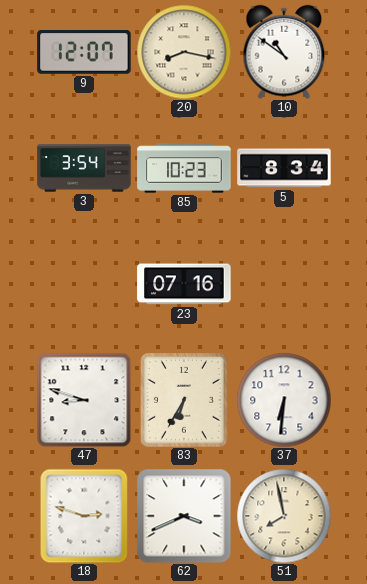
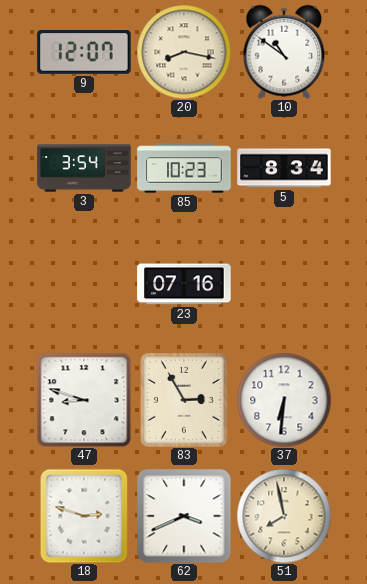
83: 6:35 -> 2:55
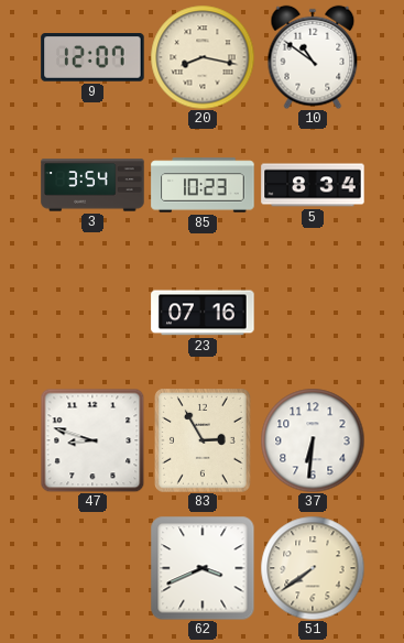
18: 2:48 -> none
51: 7:58 -> 7:39
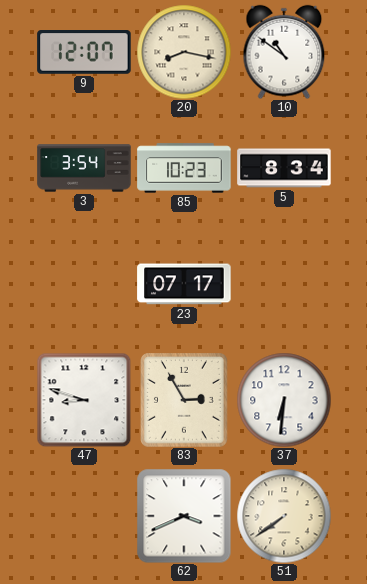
23: 07:16 -> 07:17
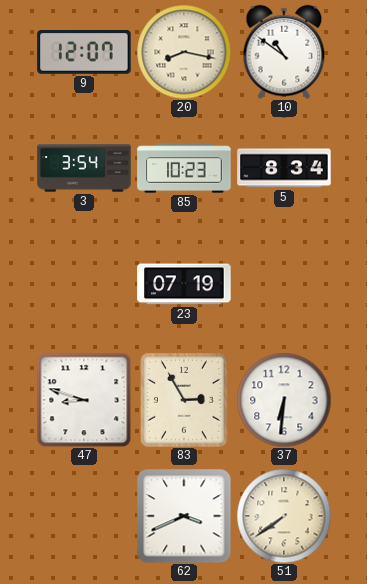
23: 07:17 -> 07:19
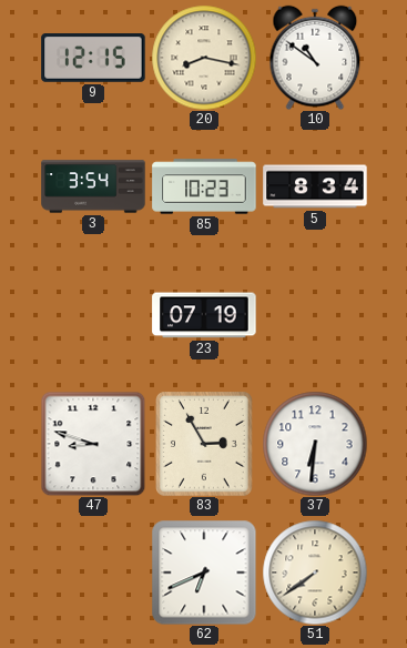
9: 12:07 -> 12:15
62: 3:41 -> 6:41
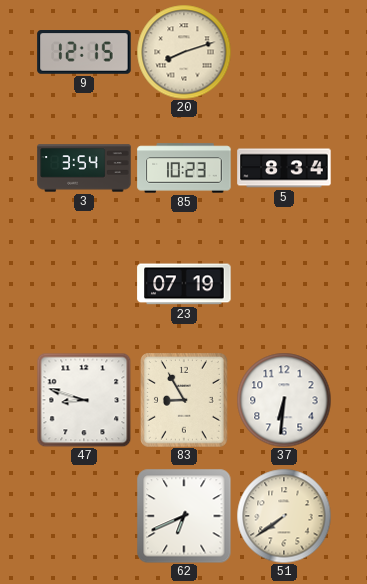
20: 8:17 -> 8:12
10: 10:51 -> none
83: 2:55 -> 8:55
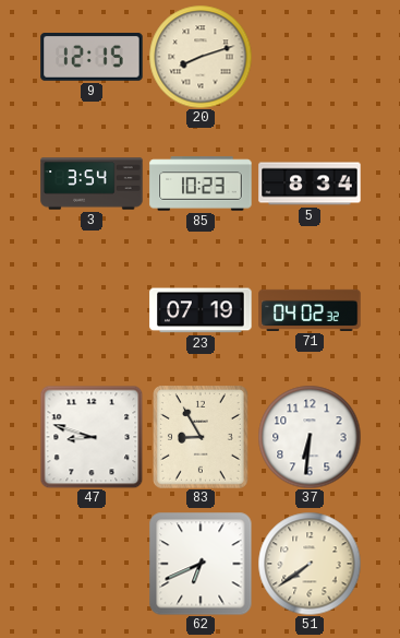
71: none -> 04:02
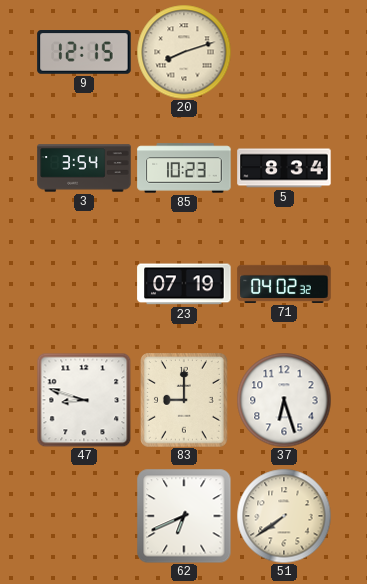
83: 8:55 -> 9:00
37: 6:31 -> 6:27
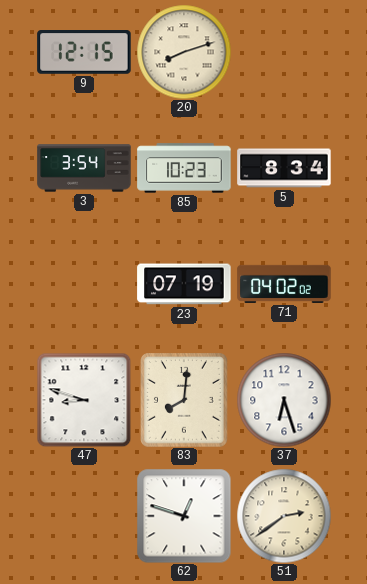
71: 04:02:32 -> 04:02:02
83: 9:00 -> 8:01
62: 6:41 -> 12:48
51: 7:39 -> 2:39
